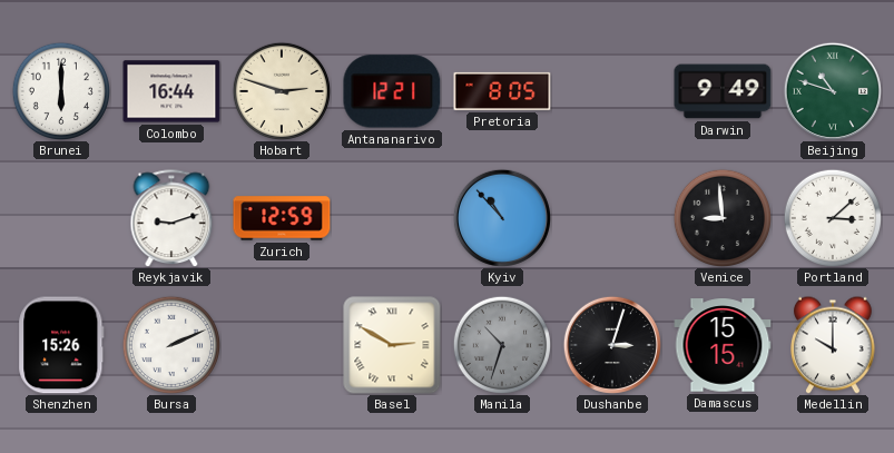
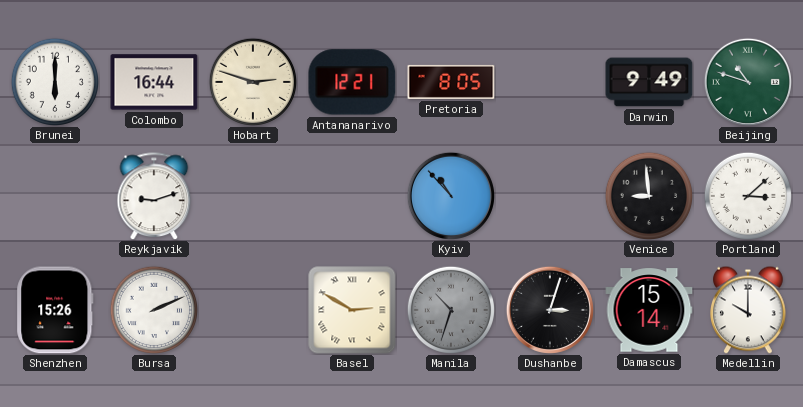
Zurich: 12:59 -> none
Damascus: 15:15 -> 15:14
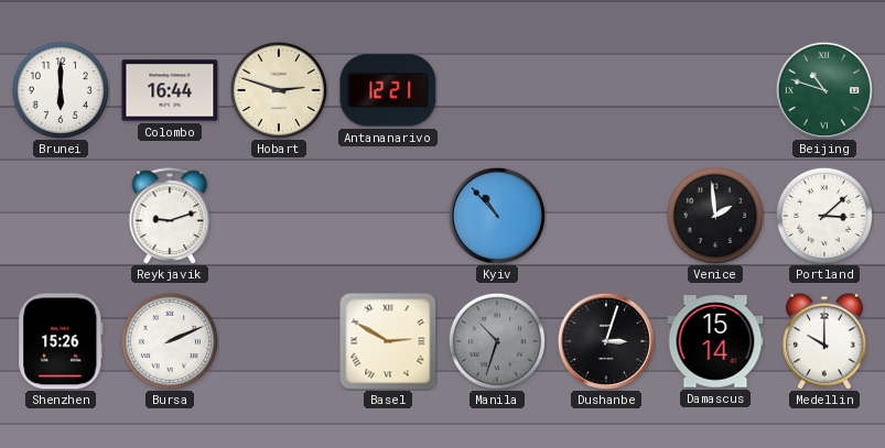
Pretoria: 8:05 -> none
Darwin: 9:49 -> none
Venice: 8:59 -> 1:59
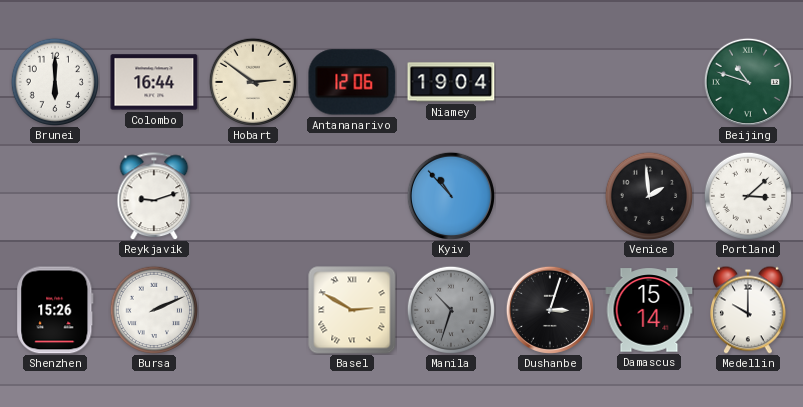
Hobart: 2:48 -> 2:51
Antananarivo: 12:21 -> 12:06
Niamey: none -> 19:04
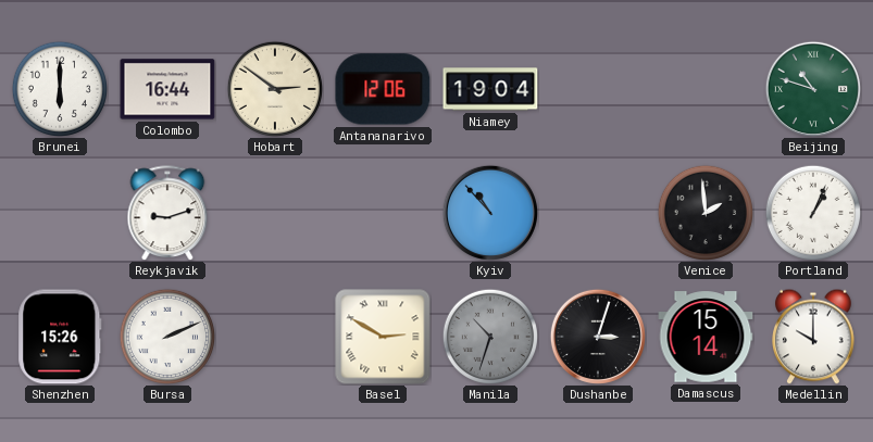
Portland: 3:08 -> 1:04
